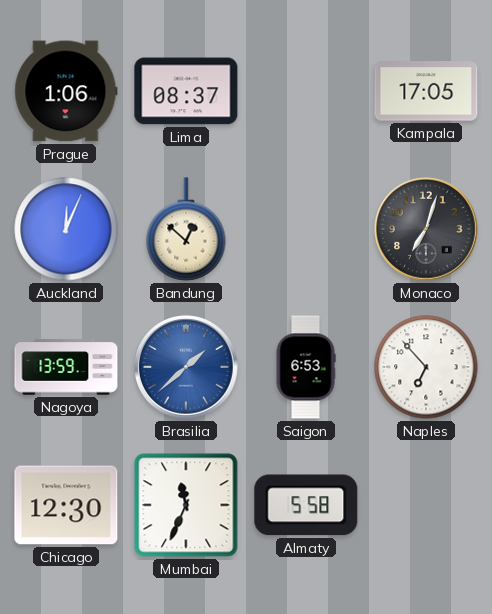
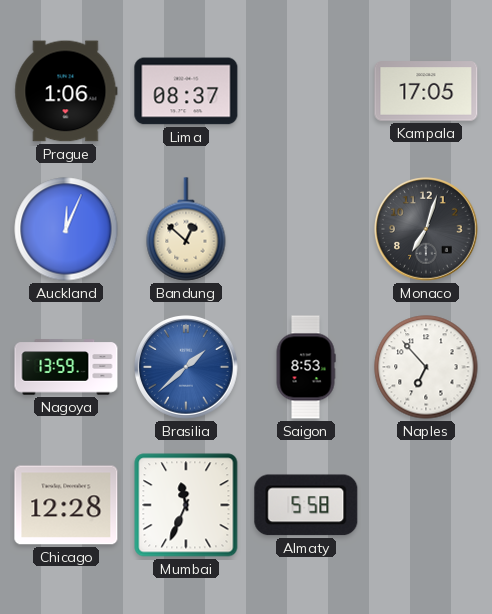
Saigon: 6:53 -> 8:53
Chicago: 12:30 -> 12:28
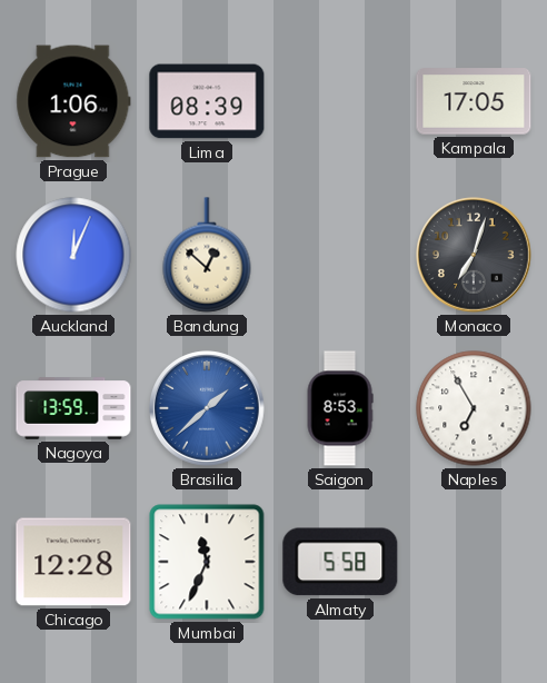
Lima: 08:37 -> 08:39
Naples: 6:53 -> 6:55
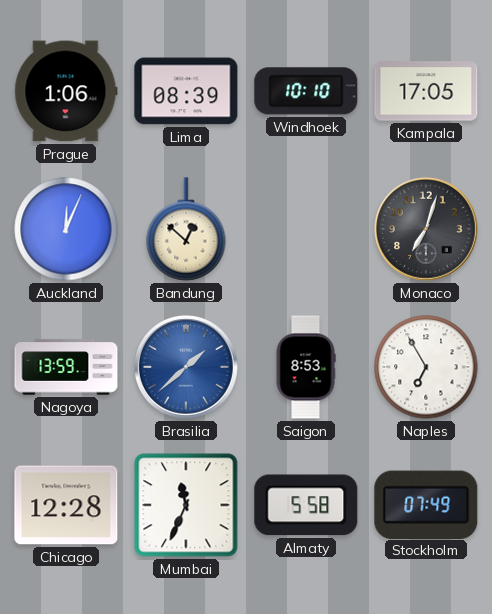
Windhoek: none -> 10:10
Stockholm: none -> 07:49
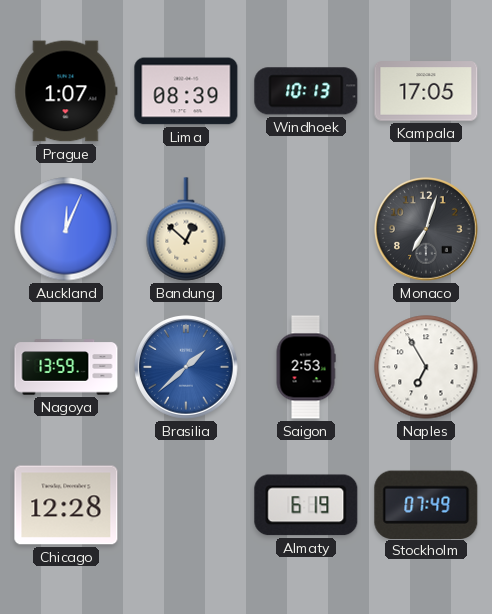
Prague: 1:06 -> 1:07
Windhoek: 10:10 -> 10:13
Saigon: 8:53 -> 2:53
Mumbai: 11:34 -> none
Almaty: 5:58 -> 6:19
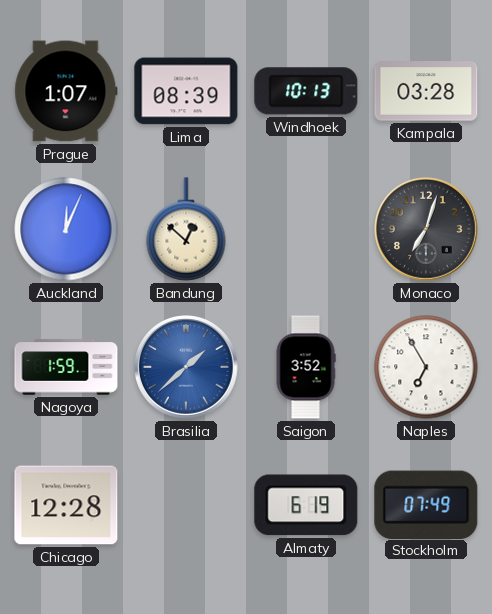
Kampala: 17:05 -> 03:28
Nagoya: 13:59 -> 1:59
Saigon: 2:53 -> 3:52
